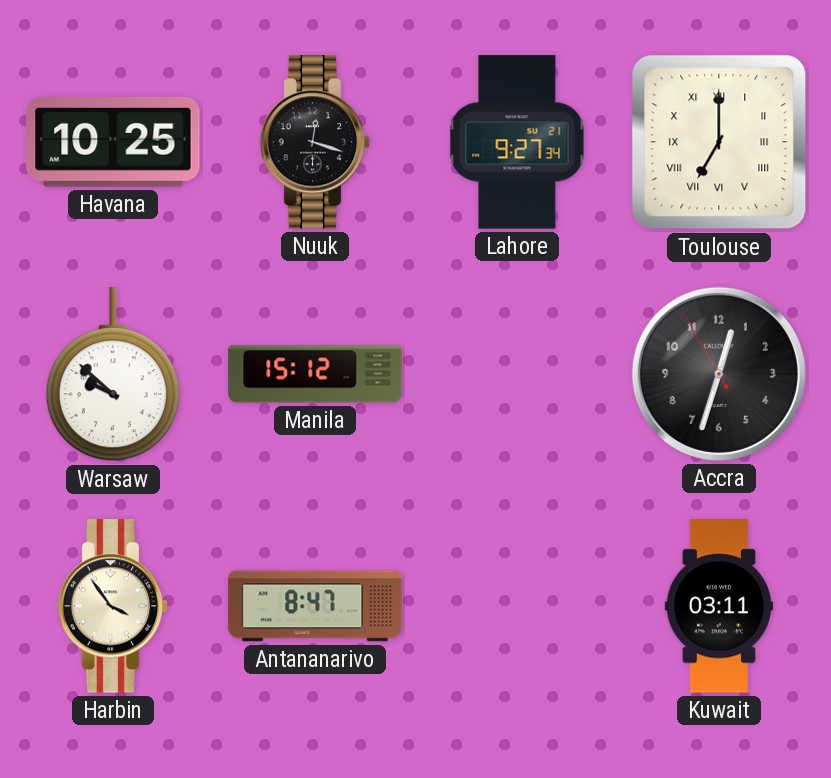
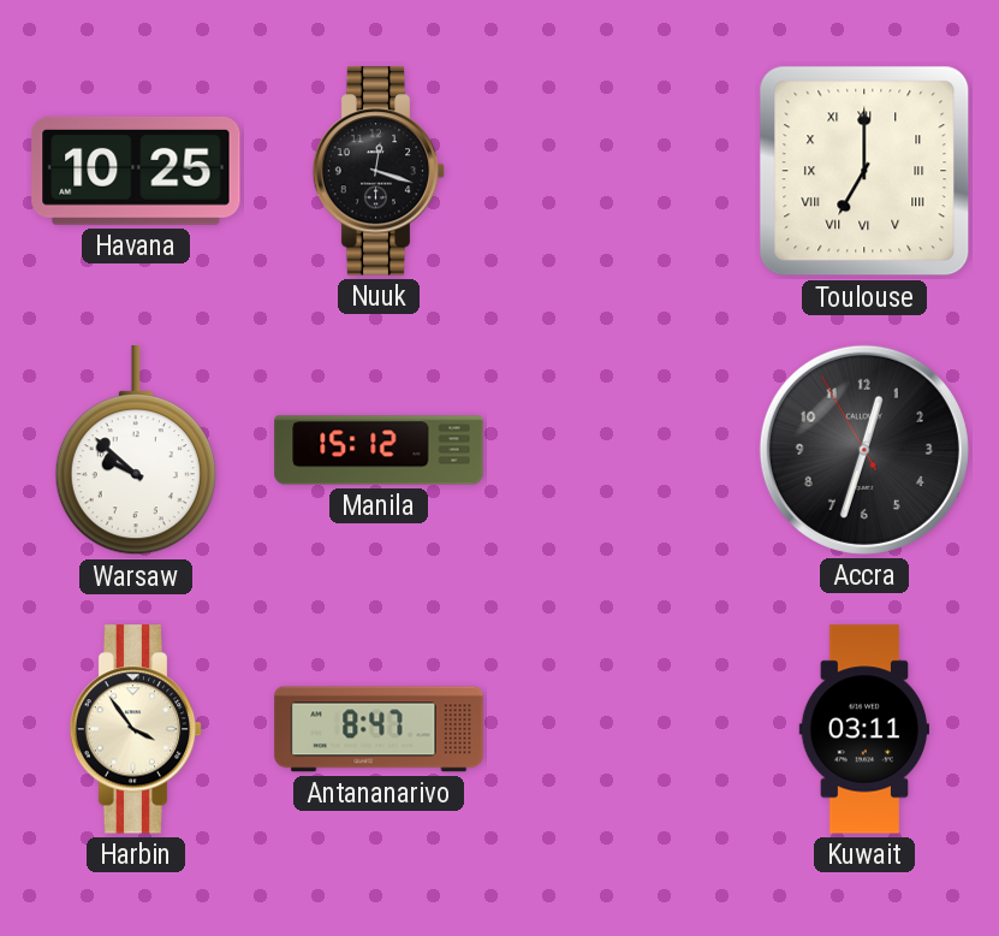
Lahore: 9:27 -> none
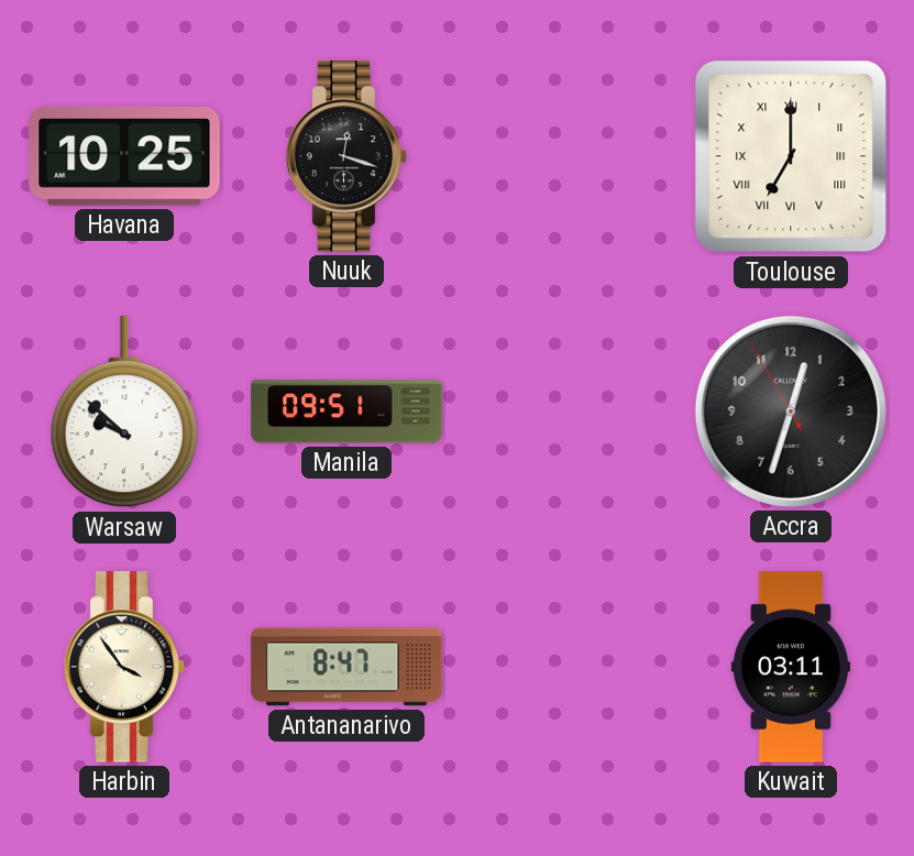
Manila: 15:12 -> 09:51
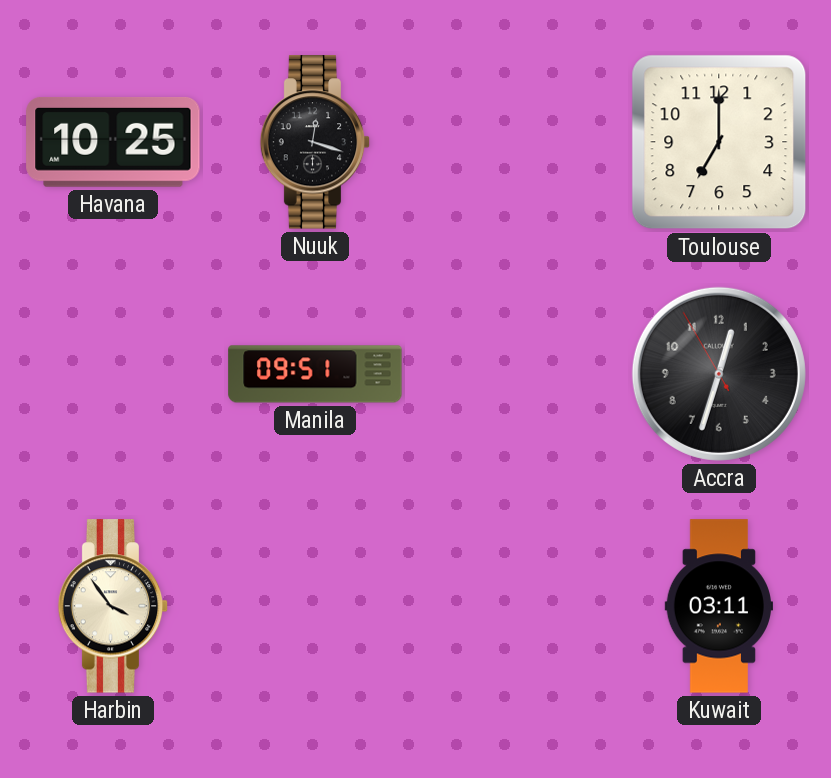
Toulouse numerals: Roman -> Arabic
Warsaw: 9:52 -> none
Antananarivo: 8:47 -> none
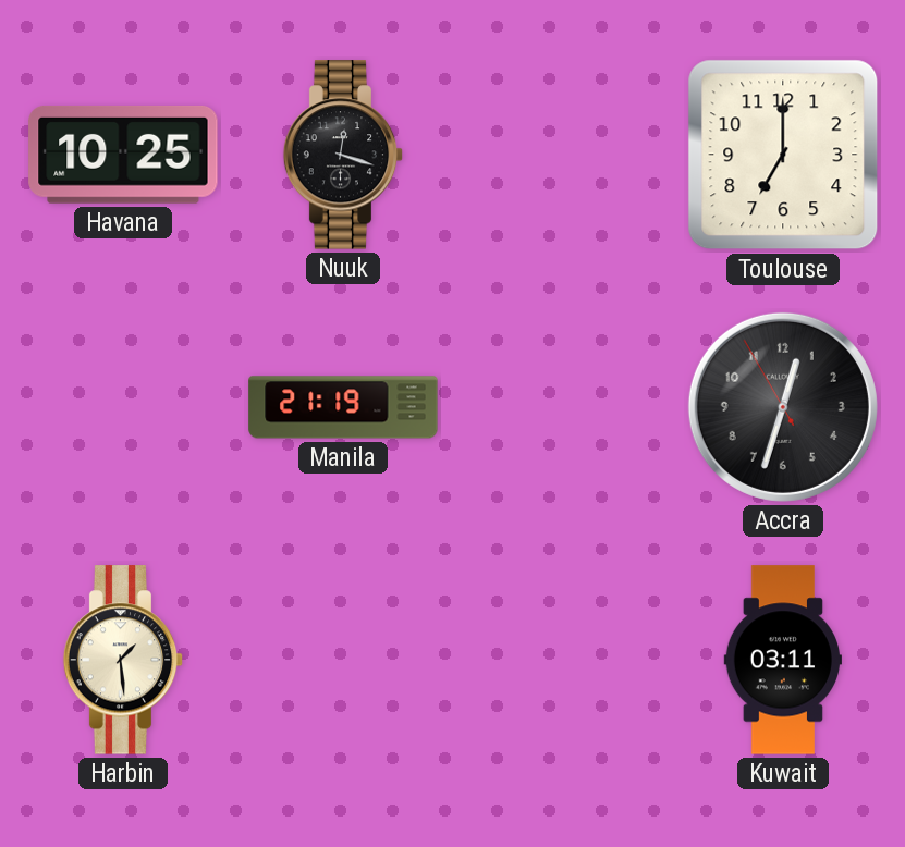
Manila: 09:51 -> 21:19
Harbin: 3:54 -> 1:29
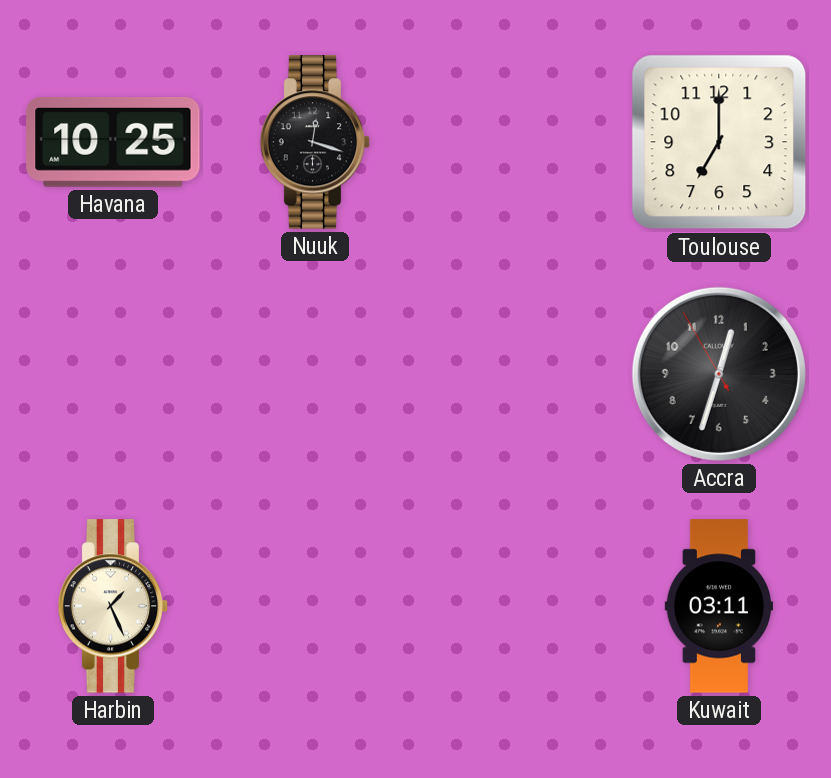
Manila: 21:19 -> none
Harbin: 1:29 -> 1:26
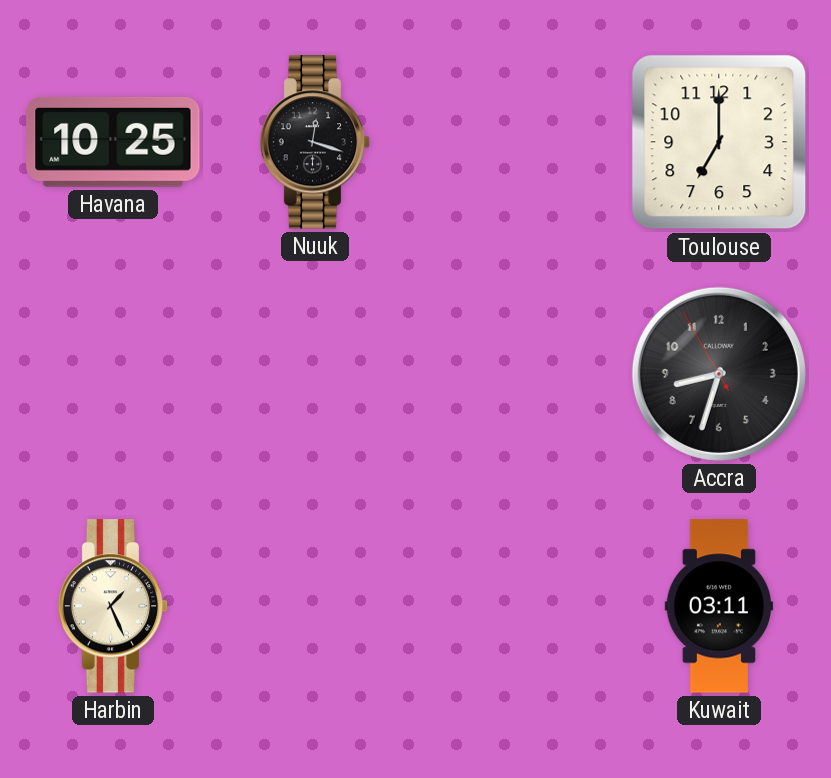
Accra: 12:32 -> 8:32
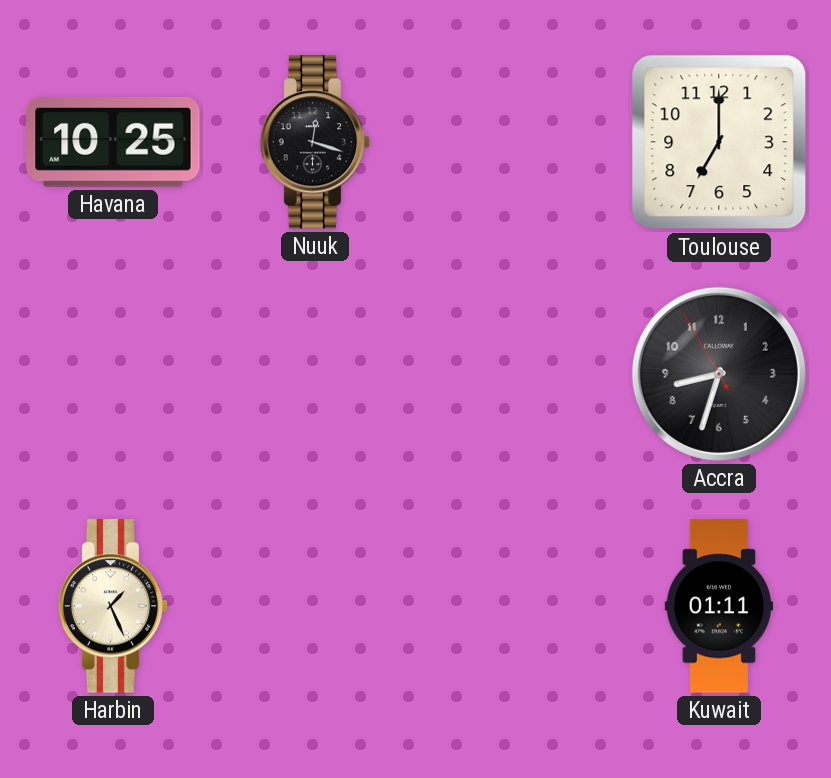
Kuwait: 03:11 -> 01:11
